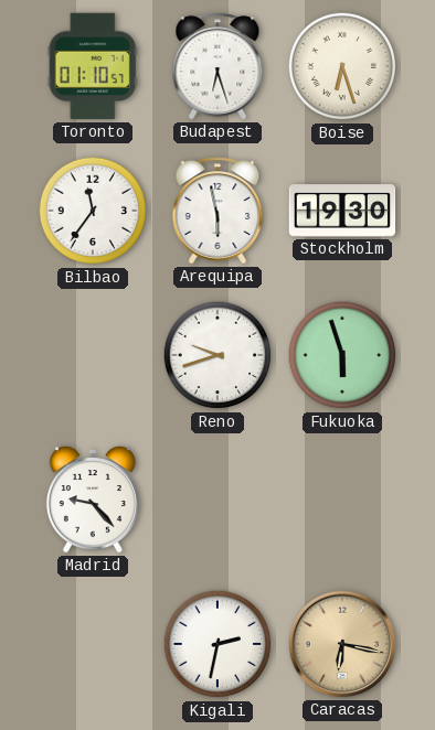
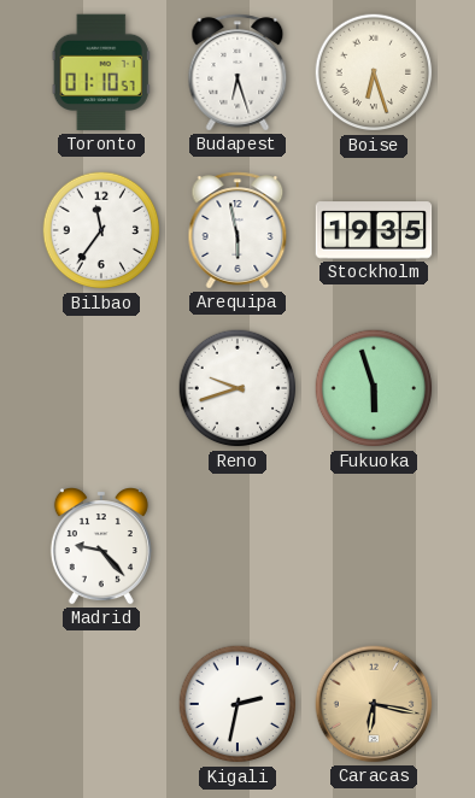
Stockholm: 19:30 -> 19:35
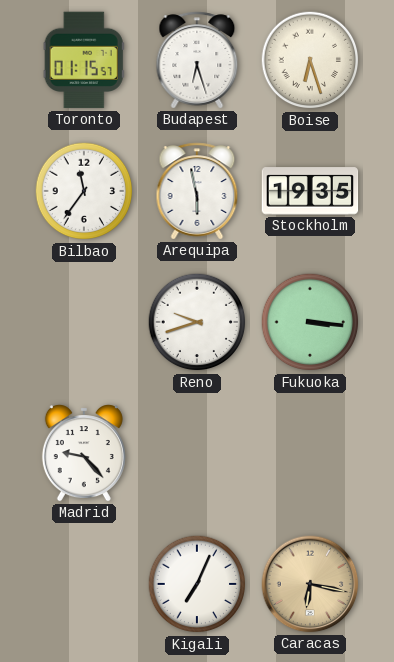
Toronto: 01:10 -> 01:15
Fukuoka: 5:57 -> 3:16
Kigali: 2:32 -> 7:04
